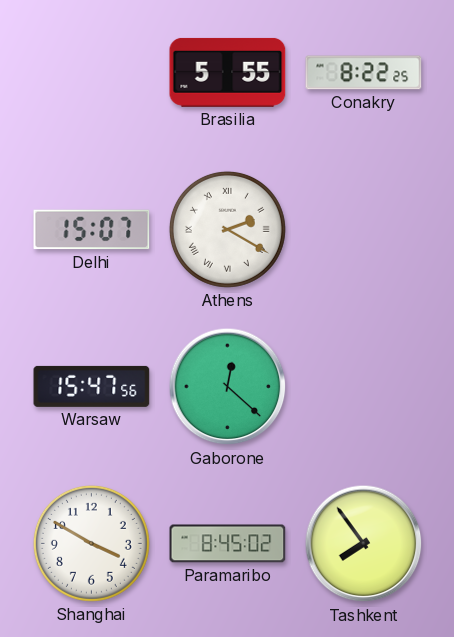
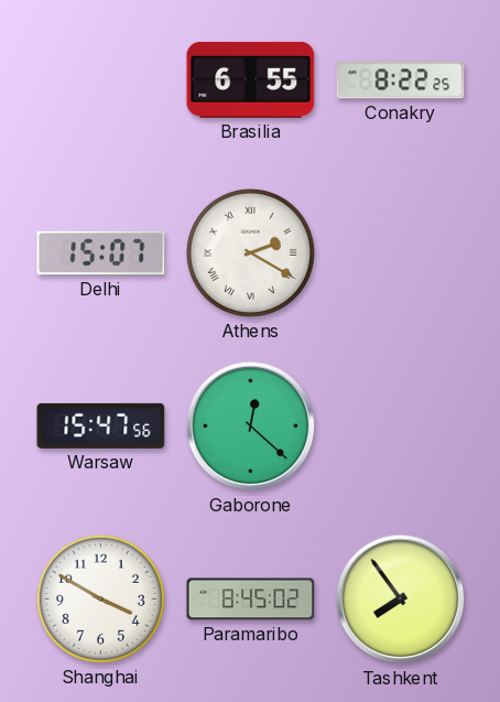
Brasilia: 5:55 -> 6:55
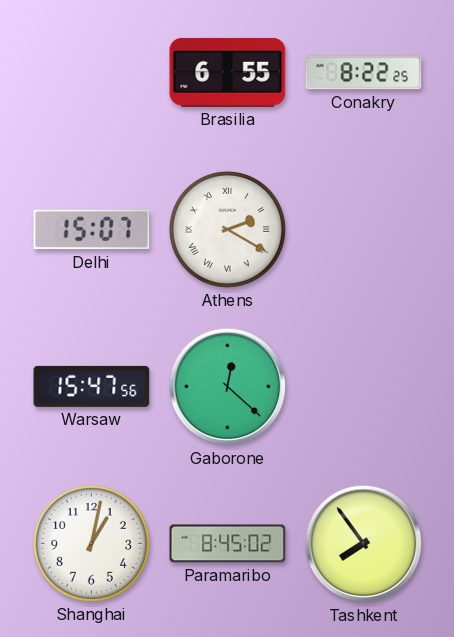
Shanghai: 3:50 -> 1:02
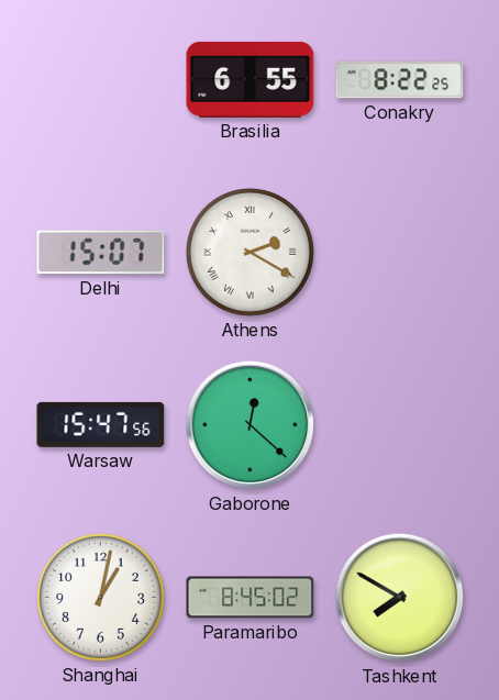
Tashkent: 7:54 -> 7:50
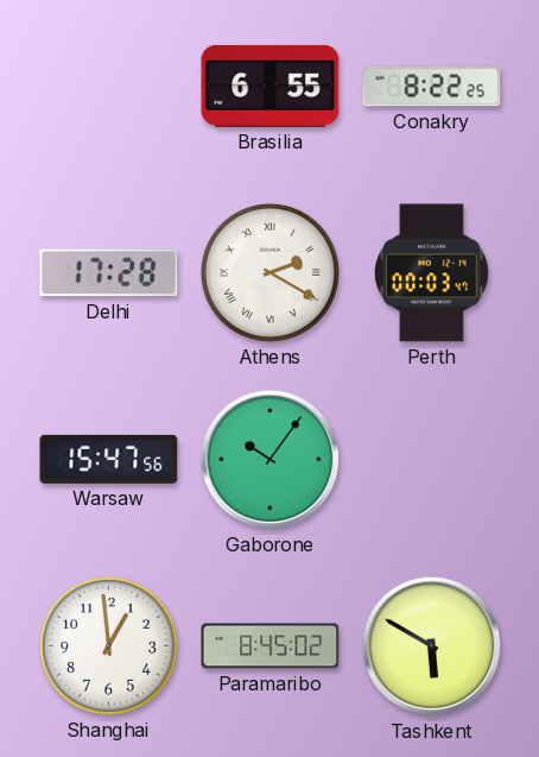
Delhi: 15:07 -> 17:28
Perth: none -> 00:03
Gaborone: 12:22 -> 10:06
Shanghai: 1:02 -> 12:59
Tashkent: 7:50 -> 5:50
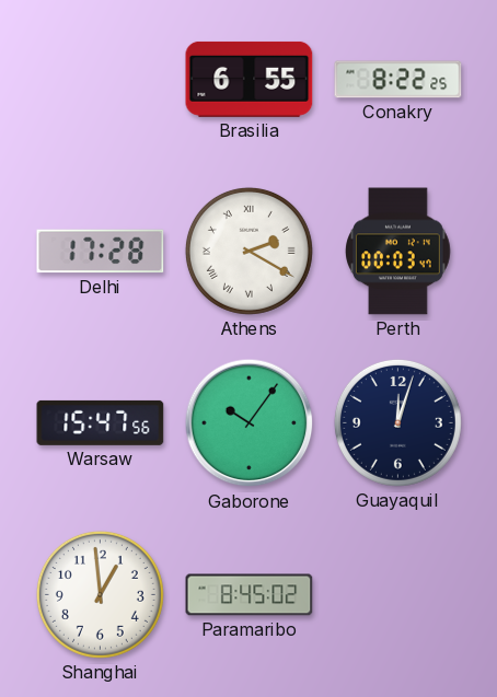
Guayaquil: none -> 12:03
Tashkent: 5:50 -> none
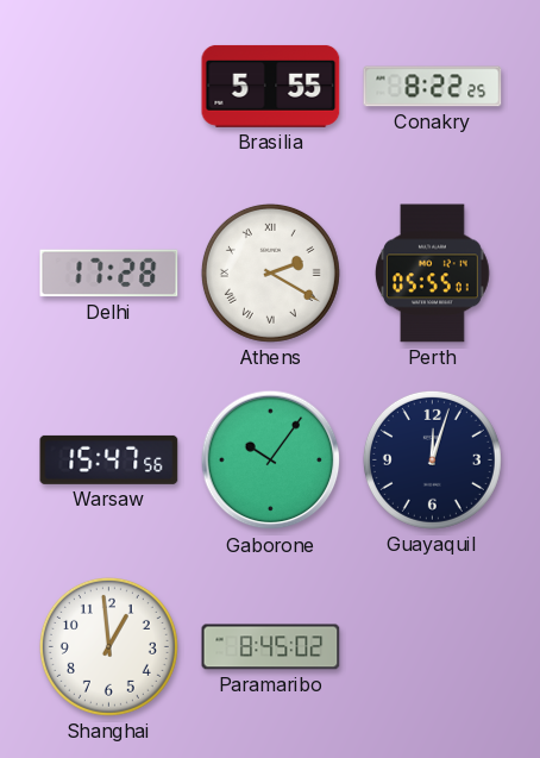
Brasilia: 6:55 -> 5:55
Perth: 00:03 -> 05:55
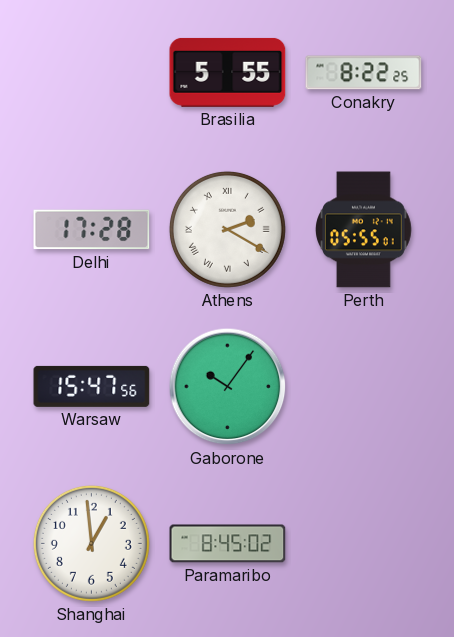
Guayaquil: 12:03 -> none
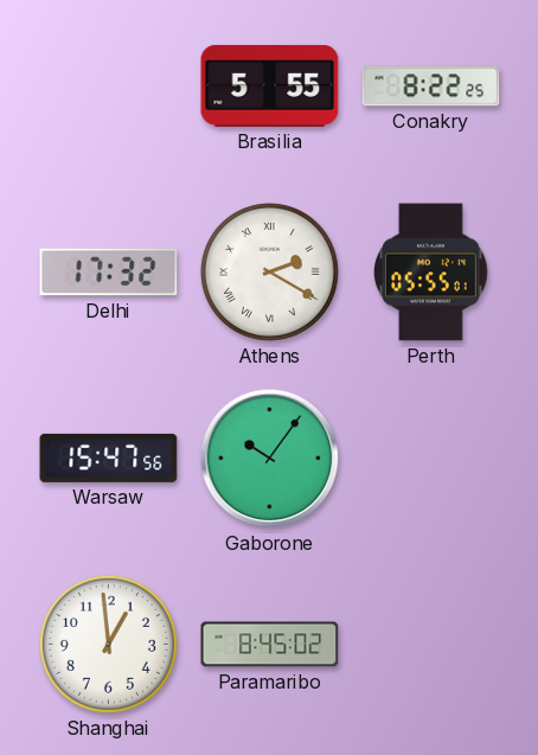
Delhi: 17:28 -> 17:32
